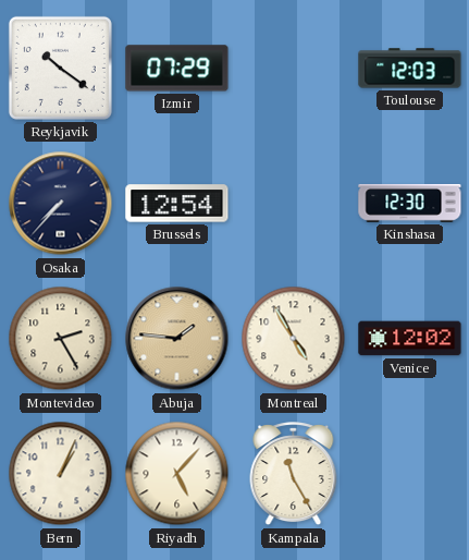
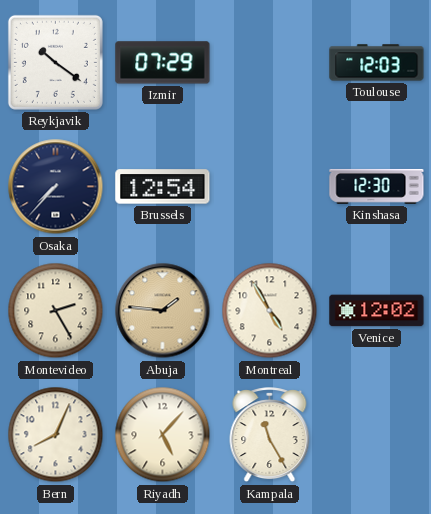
Bern: 1:04 -> 8:04
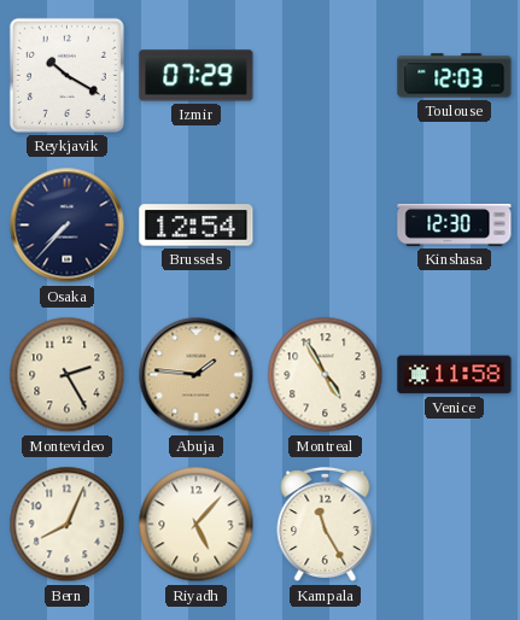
Reykjavik: 10:21 -> 10:20
Venice: 12:02 -> 11:58
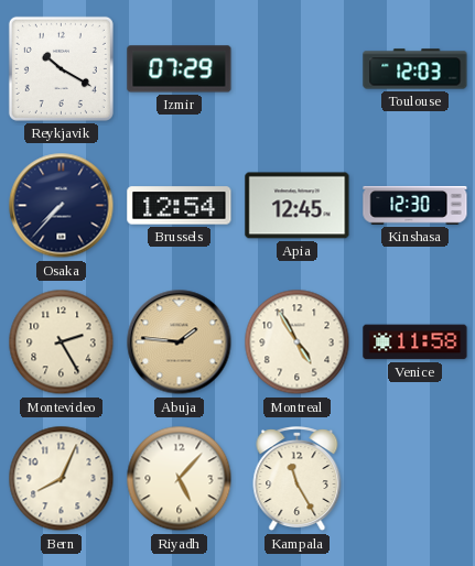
Apia: none -> 12:45
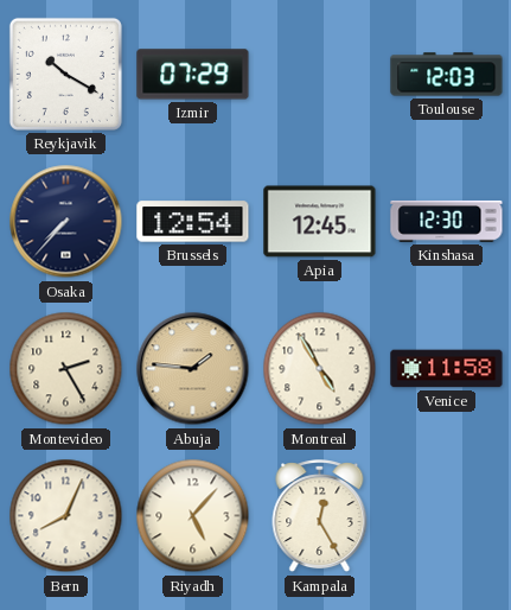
Kampala: 11:25 -> 12:25
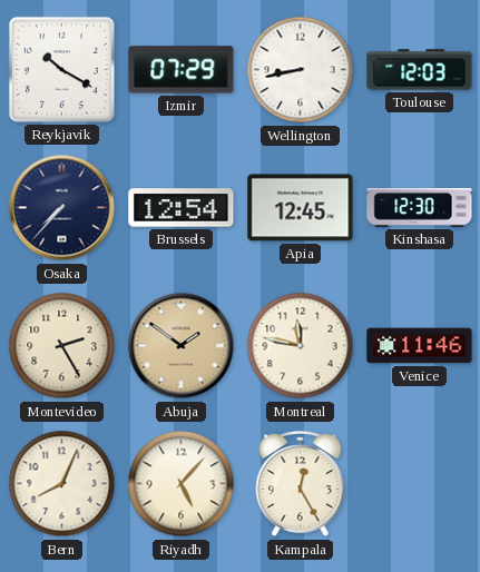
Wellington: none -> 8:43
Abuja: 1:46 -> 1:51
Montreal: 4:55 -> 11:47
Venice: 11:58 -> 11:46
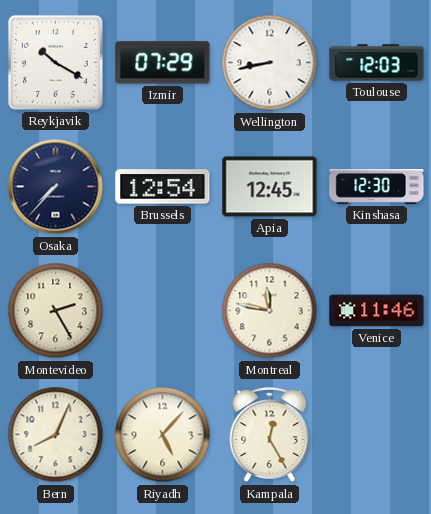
Abuja: 1:51 -> none
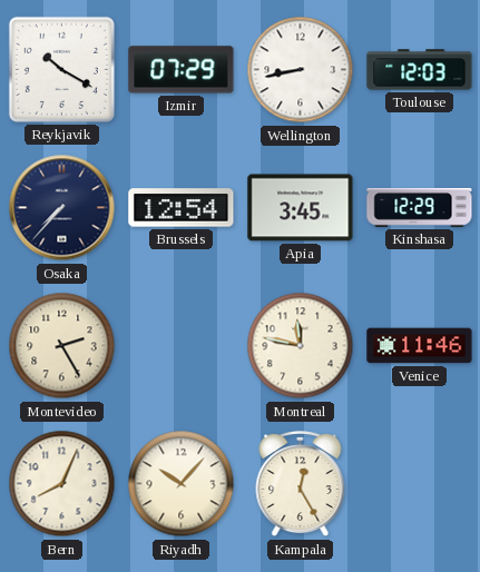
Apia: 12:45 -> 3:45
Kinshasa: 12:30 -> 12:29
Riyadh: 5:07 -> 10:07
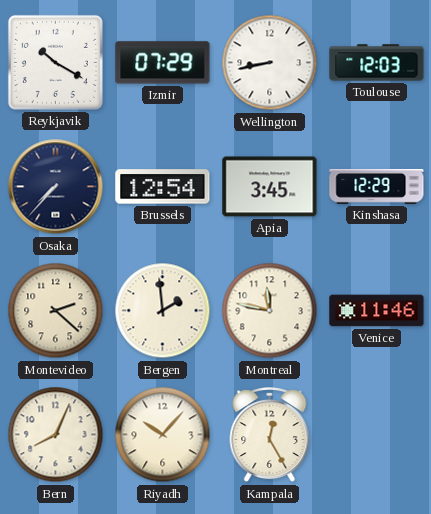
Montevideo: 2:25 -> 2:22
Bergen: none -> 1:59
